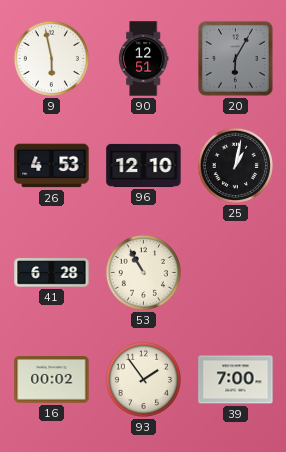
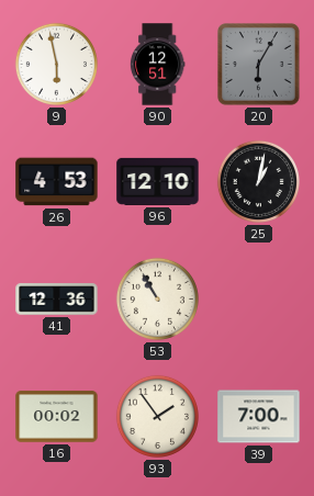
41: 6:28 -> 12:36
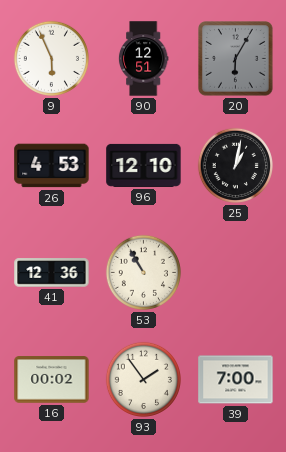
9: 5:58 -> 5:56
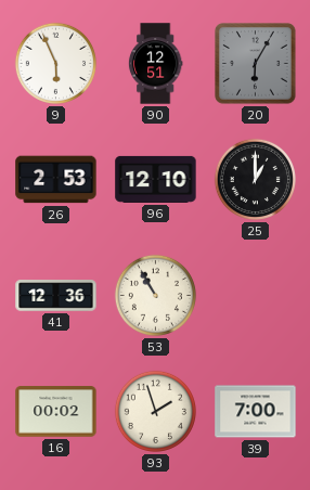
26: 4:53 -> 2:53
25: 1:02 -> 1:00
93: 1:54 -> 1:57
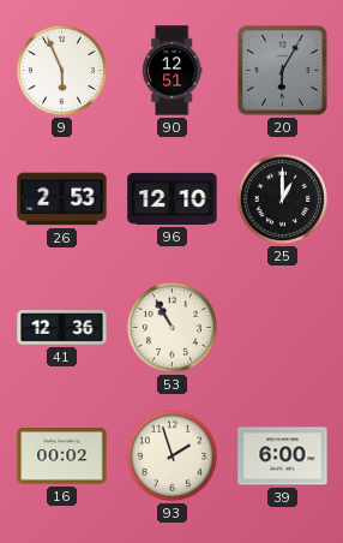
39: 7:00 -> 6:00
